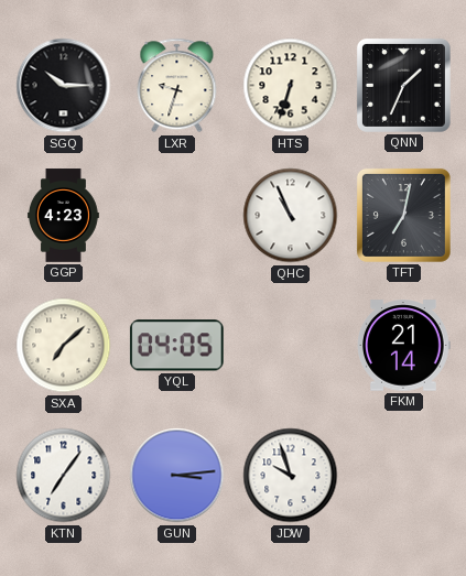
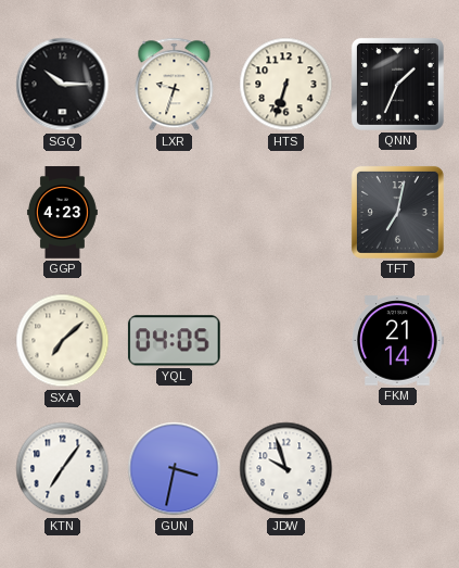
QHC: 10:56 -> none
GUN: 3:14 -> 3:32
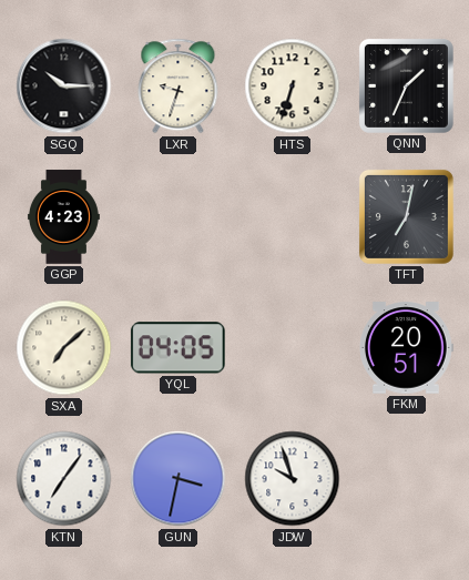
FKM: 21:14 -> 20:51
